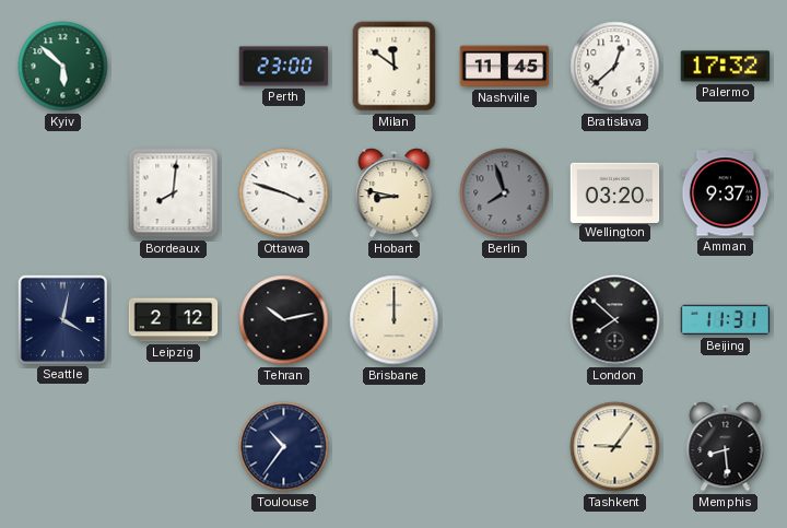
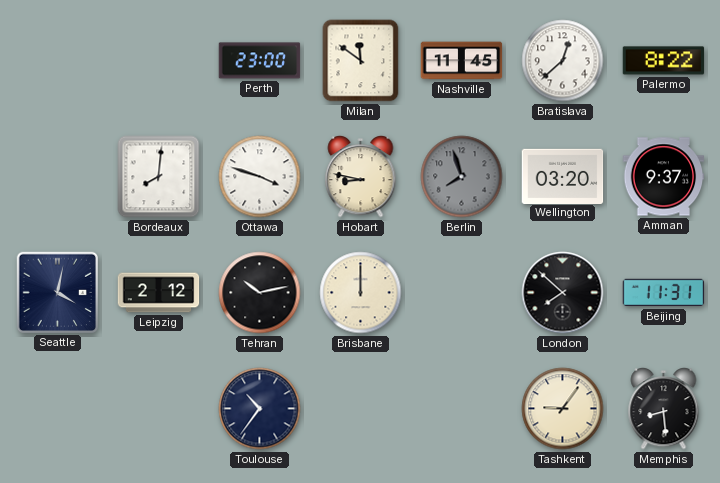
Kyiv: 5:52 -> none
Palermo: 17:32 -> 8:22
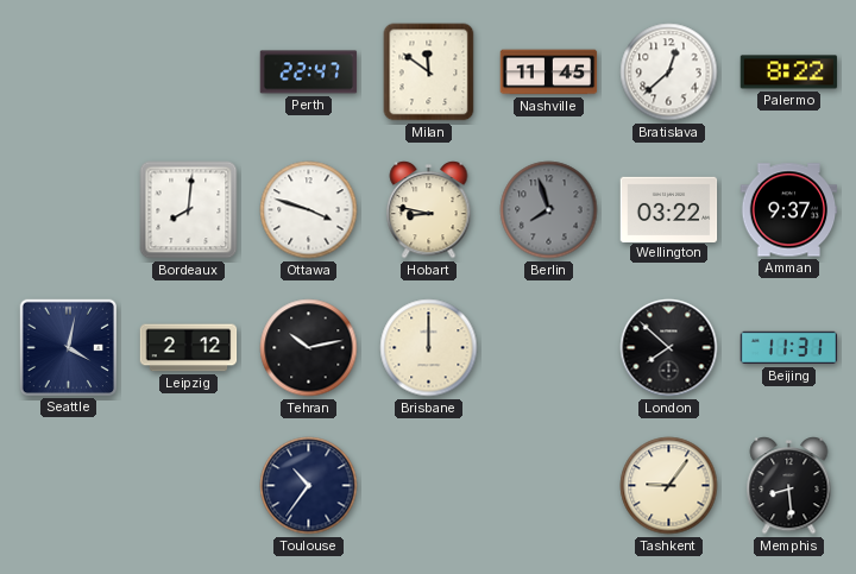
Perth: 23:00 -> 22:47
Wellington: 03:20 -> 03:22
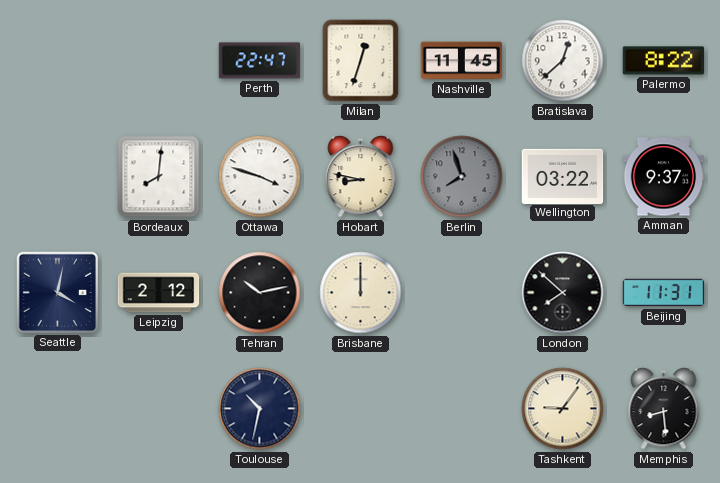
Milan: 11:51 -> 12:33
Toulouse: 10:36 -> 10:32
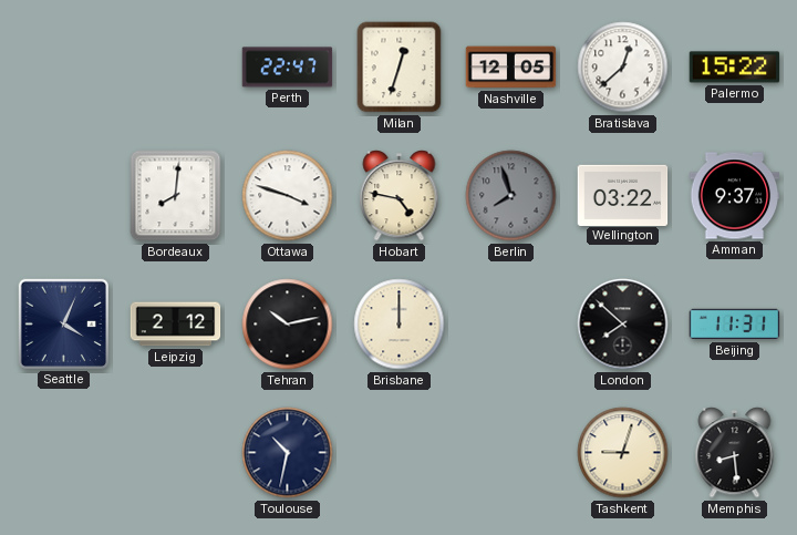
Nashville: 11:45 -> 12:05
Palermo: 8:22 -> 15:22
Hobart: 8:47 -> 4:47
Seattle: 4:02 -> 4:04
Tashkent: 9:06 -> 9:03
